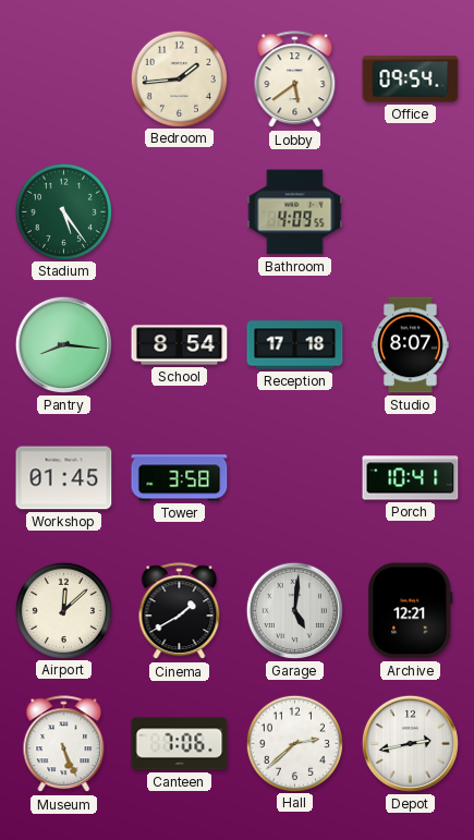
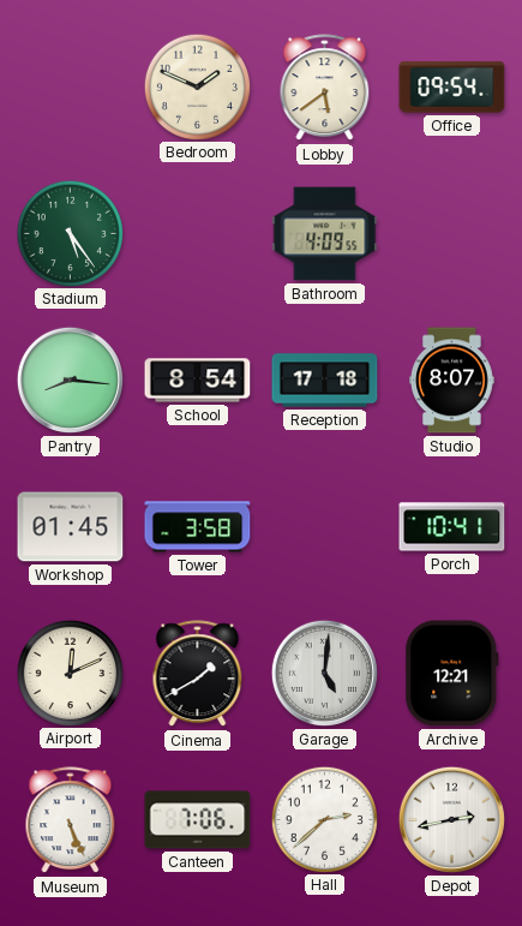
Bedroom: 1:44 -> 1:49
Airport: 12:08 -> 12:11
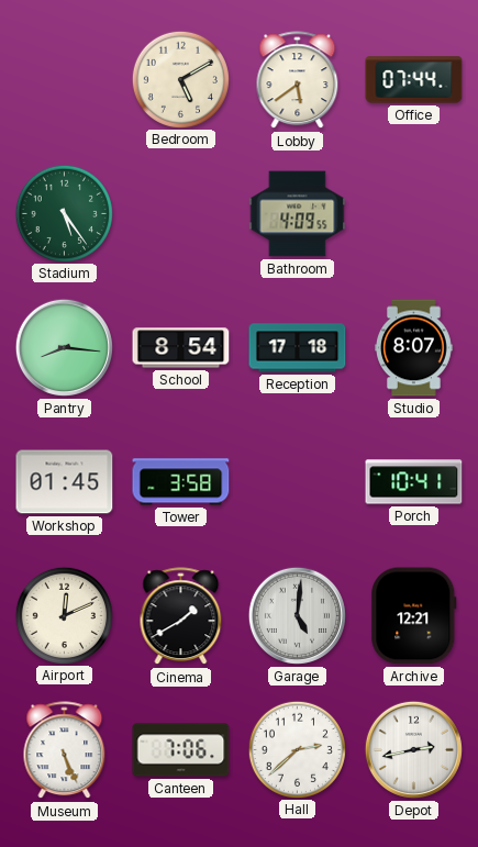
Bedroom: 1:49 -> 5:10
Office: 09:54 -> 07:44
